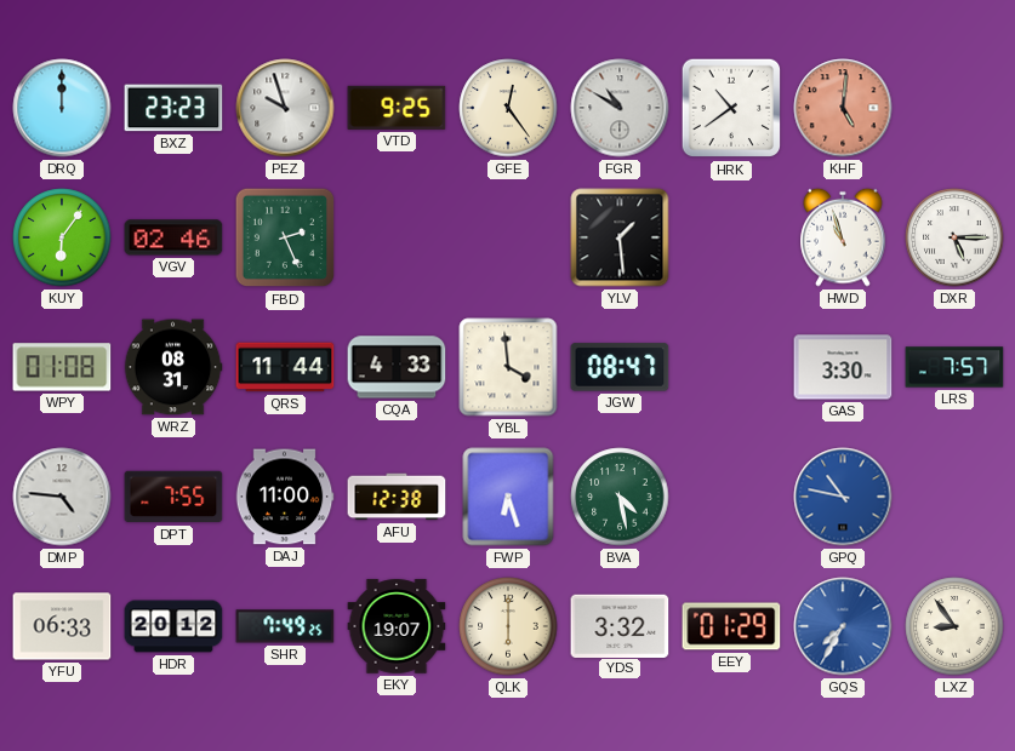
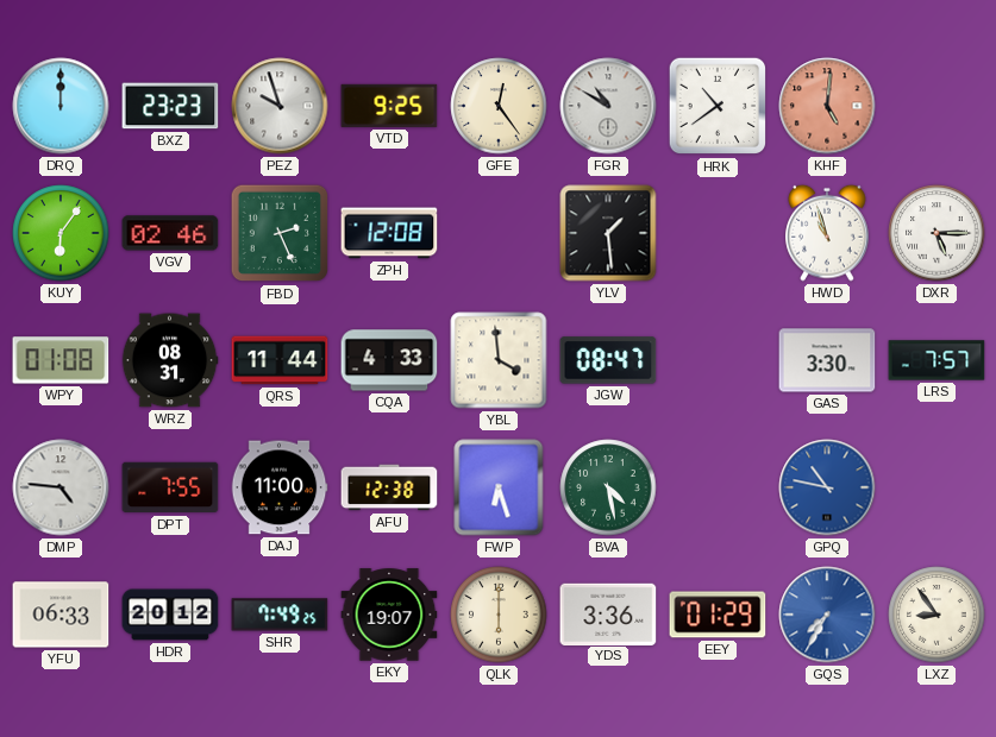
ZPH: none -> 12:08
YDS: 3:32 -> 3:36
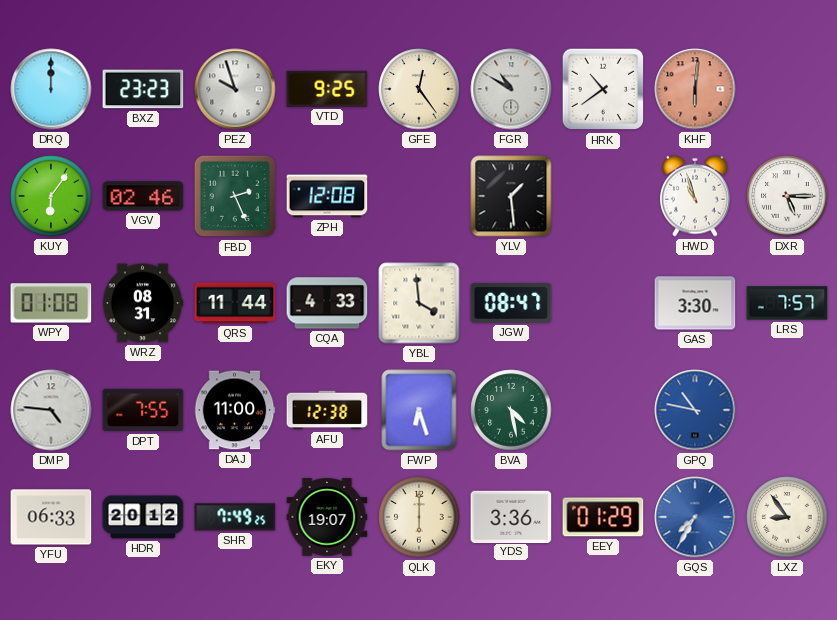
KHF: 5:01 -> 6:01
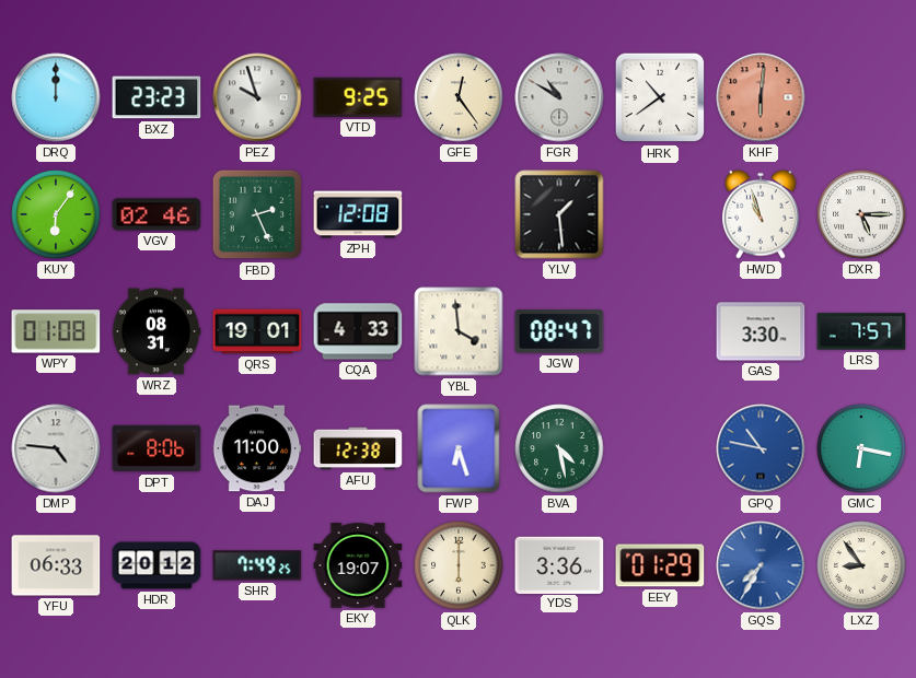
QRS: 11:44 -> 19:01
DPT: 7:55 -> 8:06
GMC: none -> 6:17
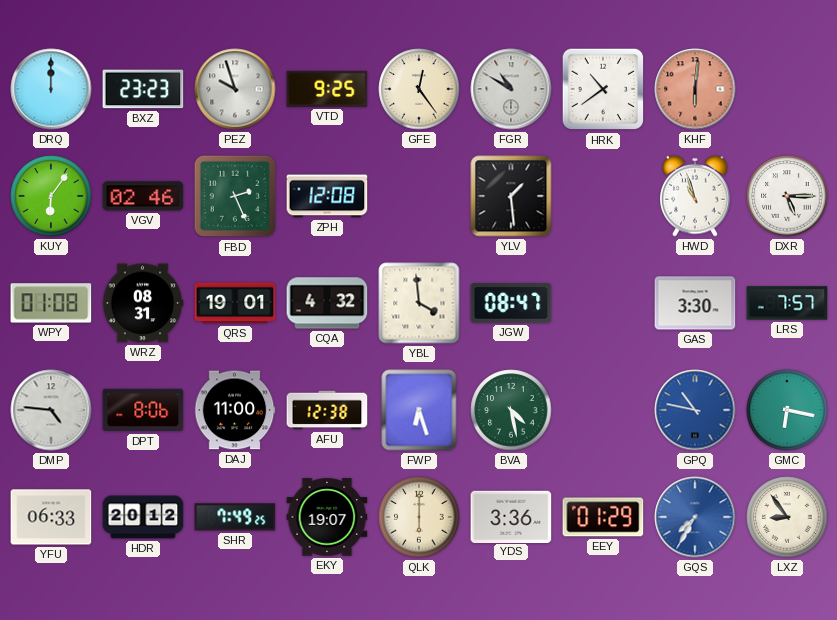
CQA: 4:33 -> 4:32
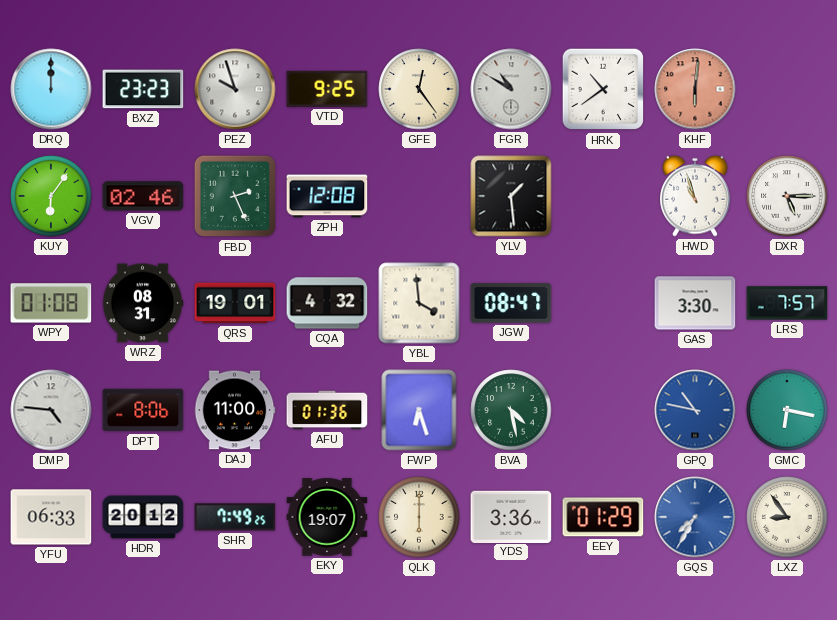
AFU: 12:38 -> 01:36
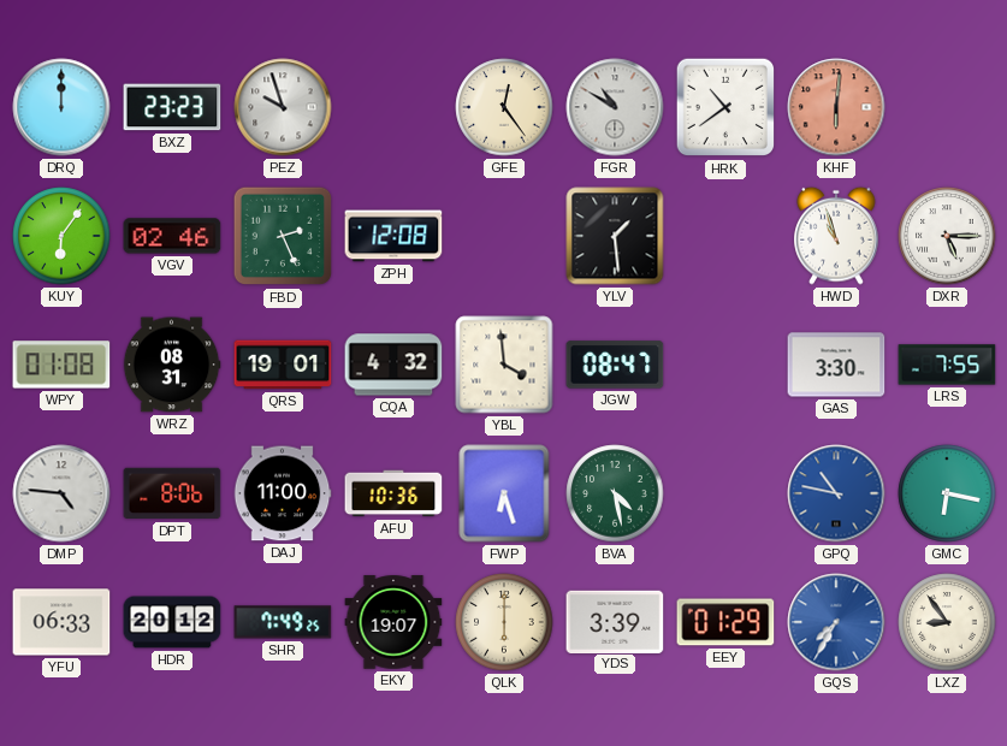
VTD: 9:25 -> none
LRS: 7:57 -> 7:55
AFU: 01:36 -> 10:36
YDS: 3:36 -> 3:39
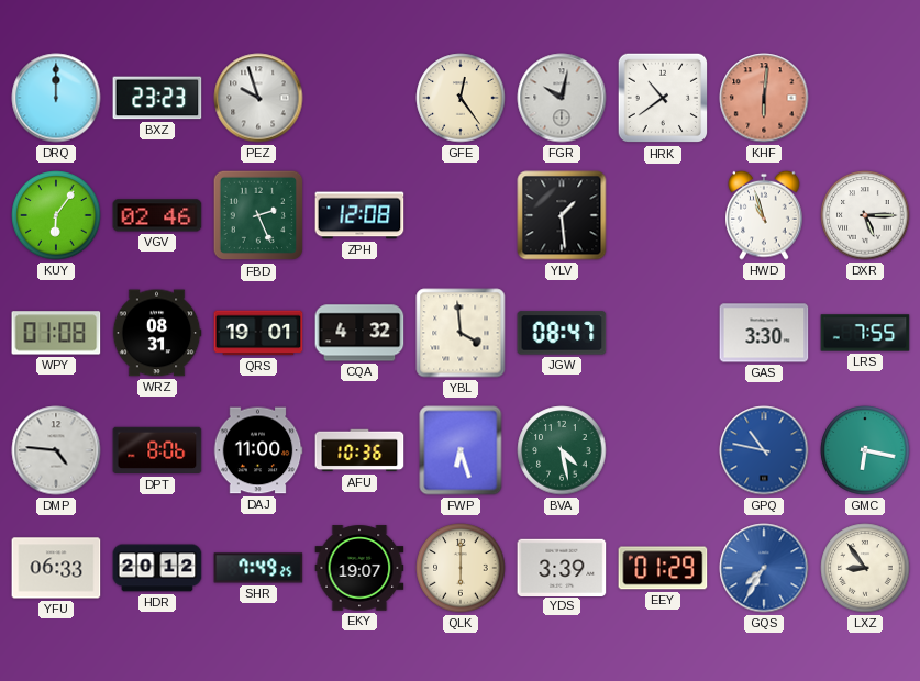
FGR: 10:50 -> 10:02
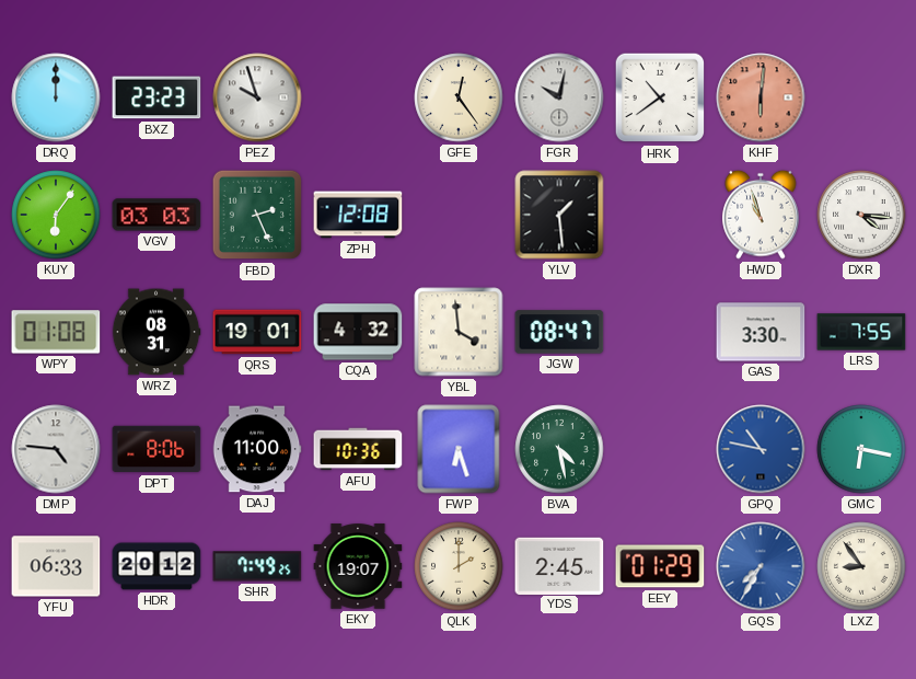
VGV: 02:46 -> 03:03
DXR: 5:15 -> 4:16
QLK: 6:00 -> 2:00
YDS: 3:39 -> 2:45
